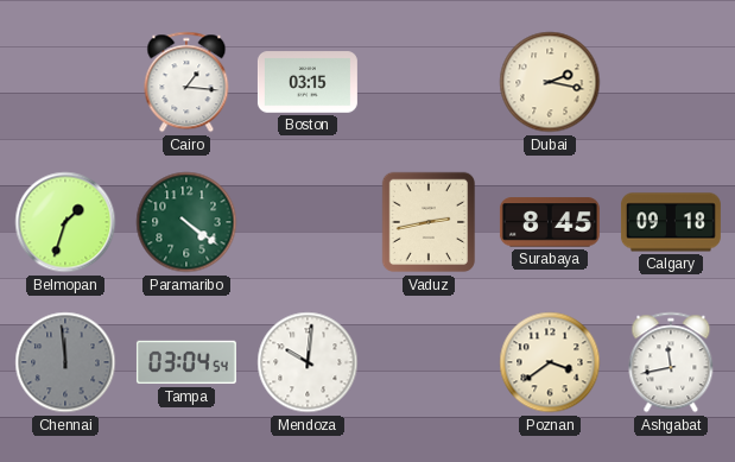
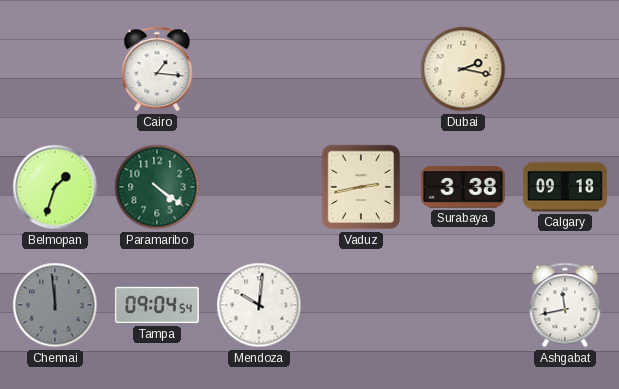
Boston: 03:15 -> none
Surabaya: 8:45 -> 3:38
Tampa: 03:04 -> 09:04
Poznan: 3:39 -> none
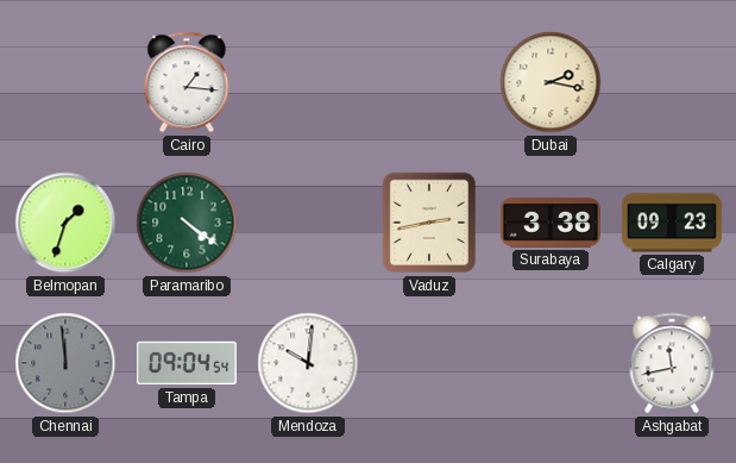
Calgary: 09:18 -> 09:23
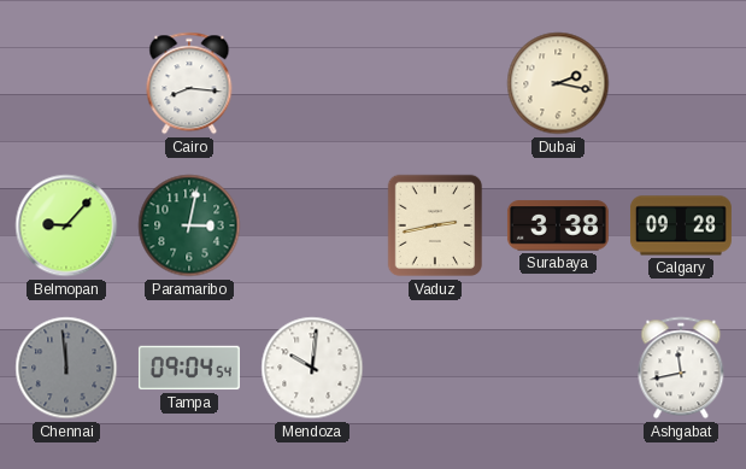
Cairo: 1:16 -> 8:16
Belmopan: 1:33 -> 9:07
Paramaribo: 4:21 -> 3:02
Calgary: 09:23 -> 09:28
